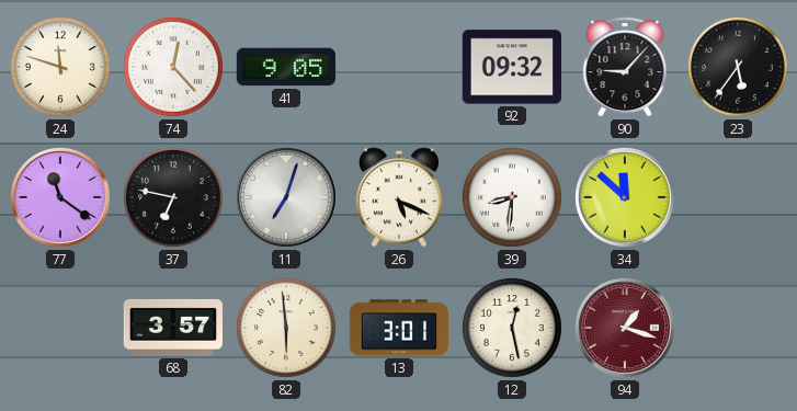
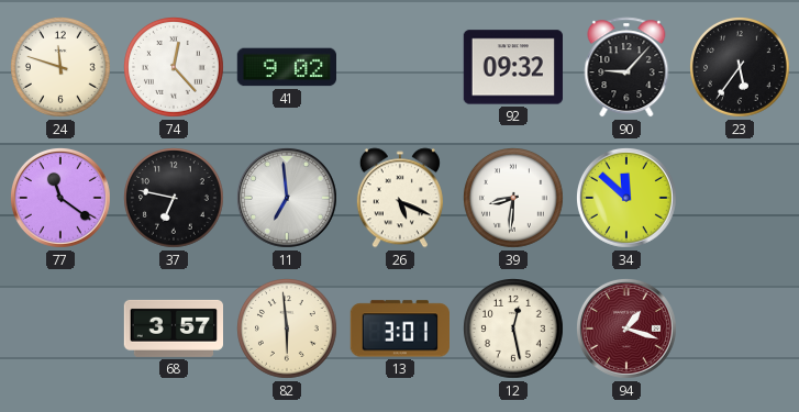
41: 9:05 -> 9:02
11: 7:03 -> 6:59
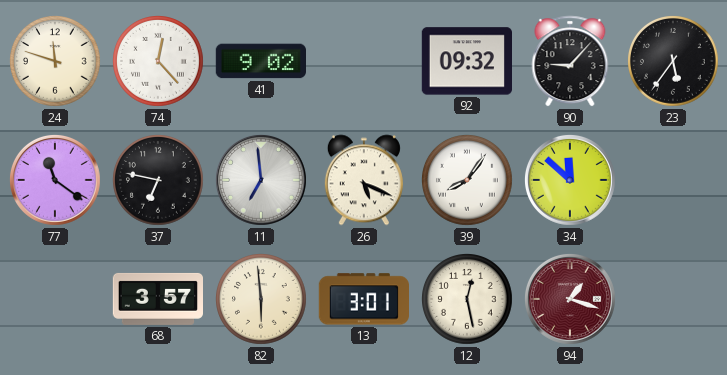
39: 8:31 -> 8:06
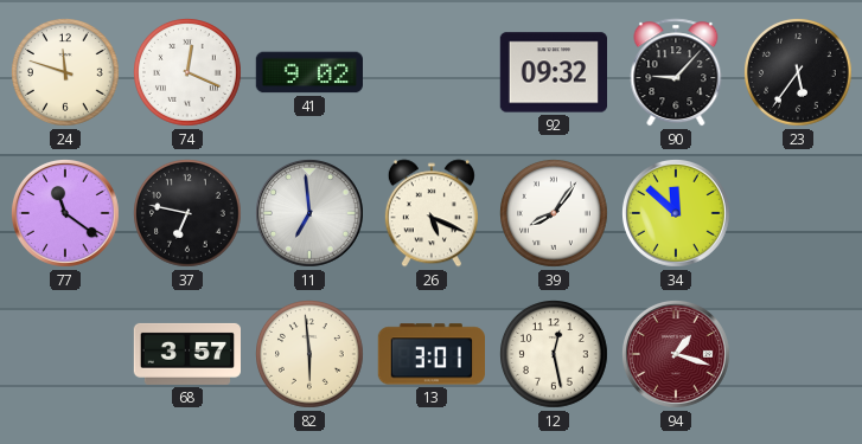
74: 12:23 -> 12:19
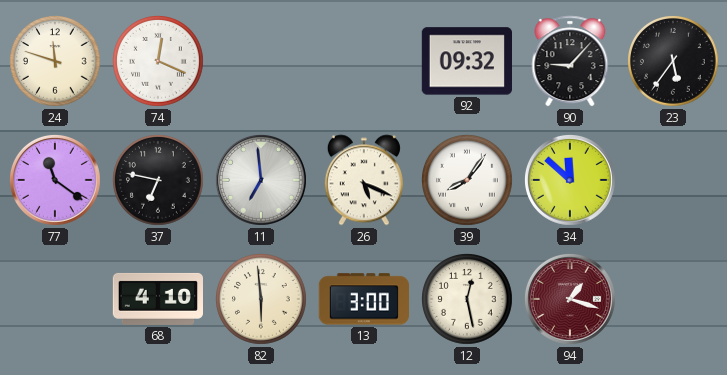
41: 9:02 -> none
68: 3:57 -> 4:10
13: 3:01 -> 3:00
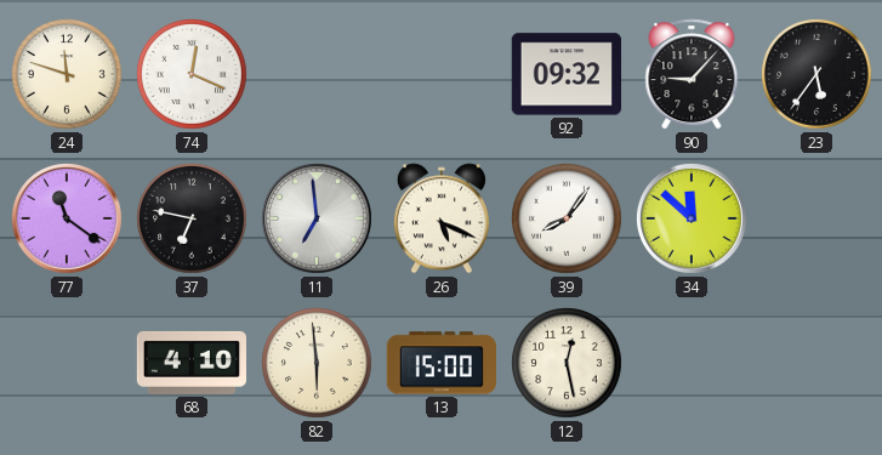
13: 3:00 -> 15:00
94: 1:18 -> none
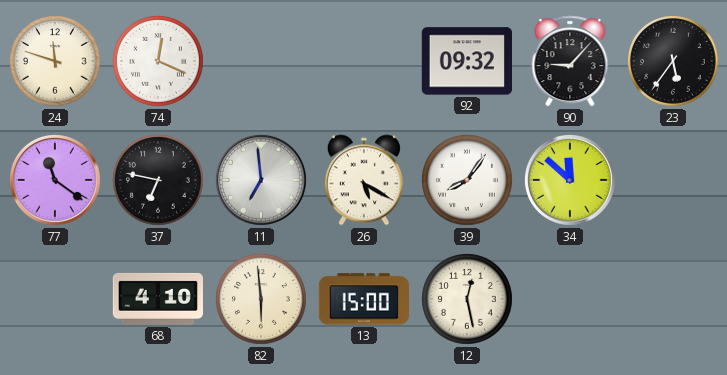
26: 5:19 -> 5:20
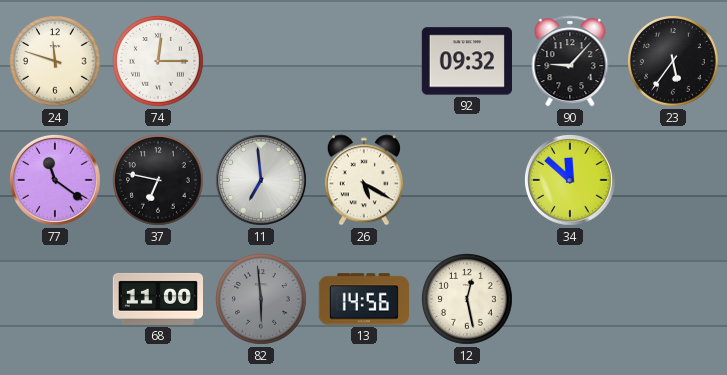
74: 12:19 -> 12:15
39: 8:06 -> none
68: 4:10 -> 11:00
82 dial: cream -> grey
13: 15:00 -> 14:56
